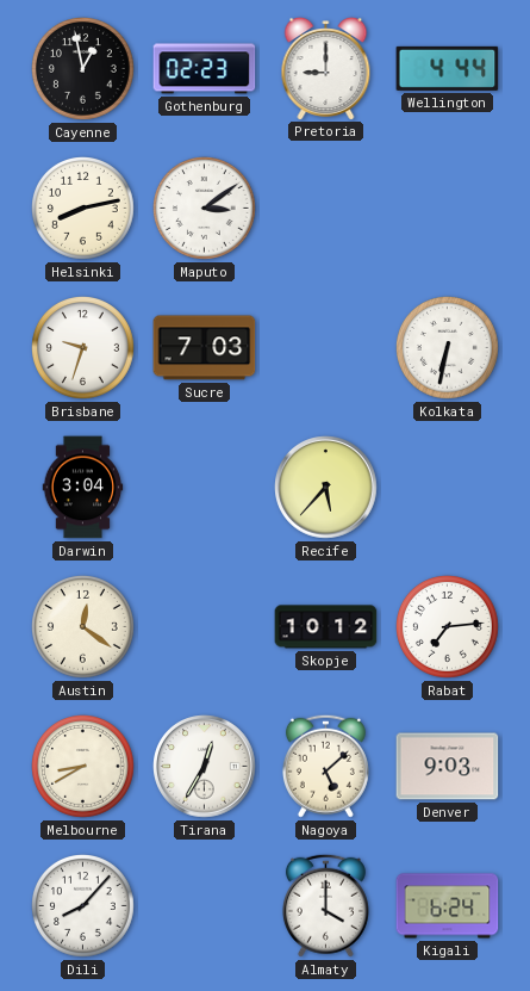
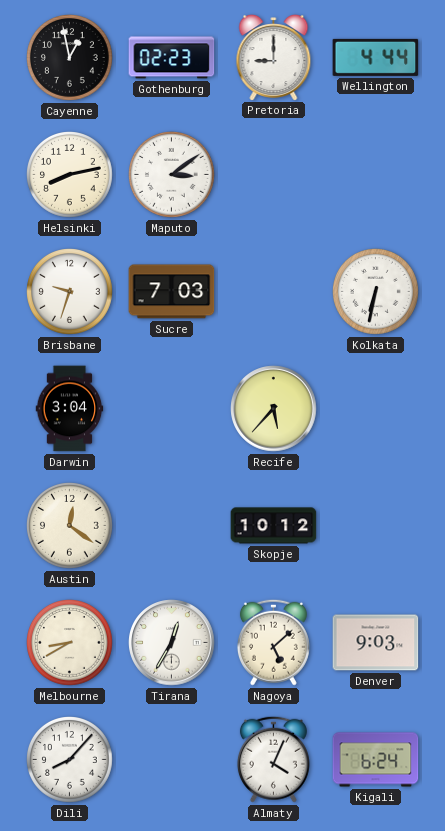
Rabat: 7:14 -> none
Almaty: 4:00 -> 4:04
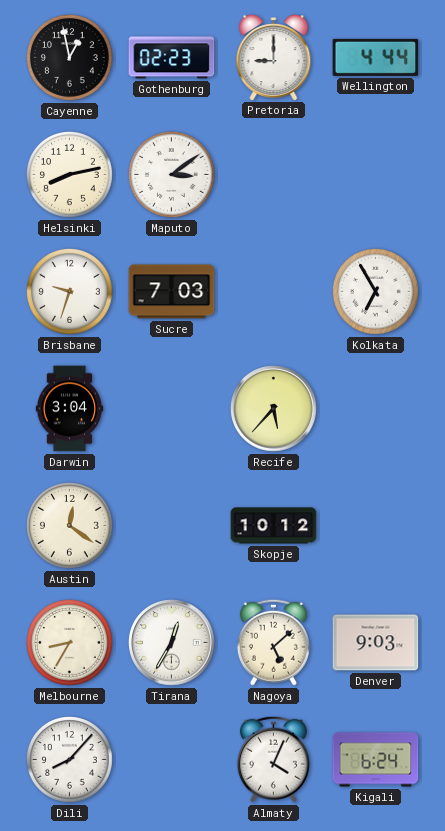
Kolkata: 6:32 -> 6:55
Melbourne: 8:40 -> 8:35
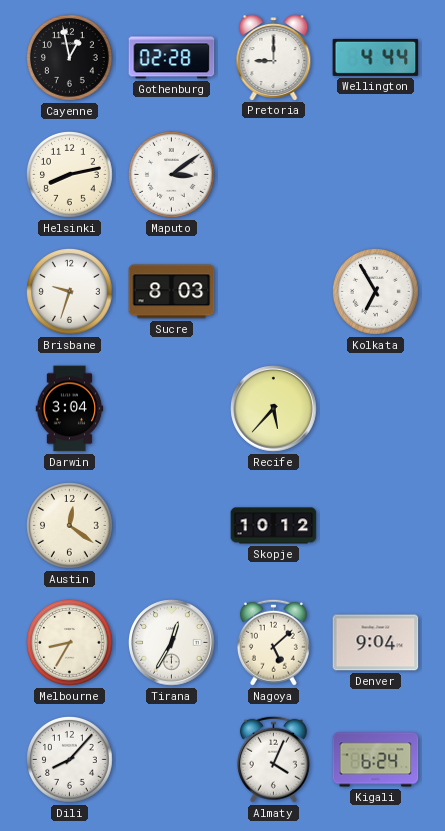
Gothenburg: 02:23 -> 02:28
Sucre: 7:03 -> 8:03
Denver: 9:03 -> 9:04
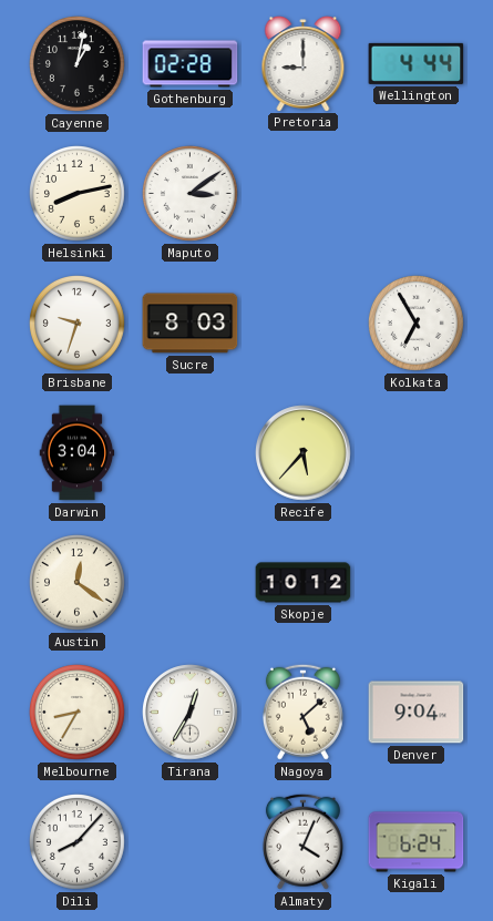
Cayenne: 12:58 -> 1:02
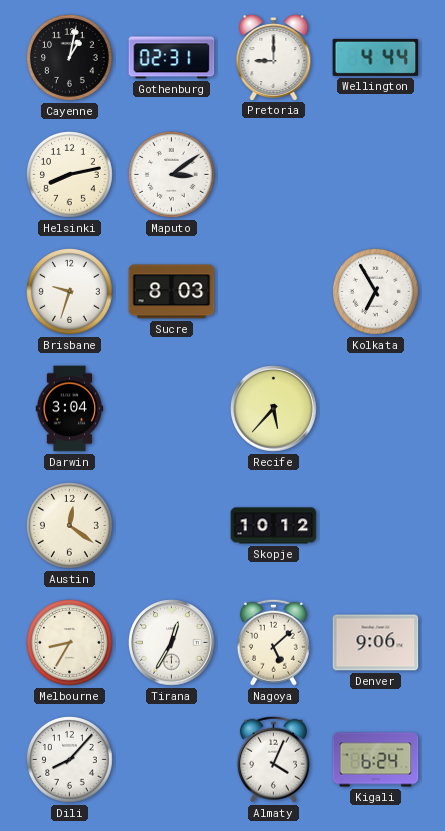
Gothenburg: 02:28 -> 02:31
Denver: 9:04 -> 9:06
